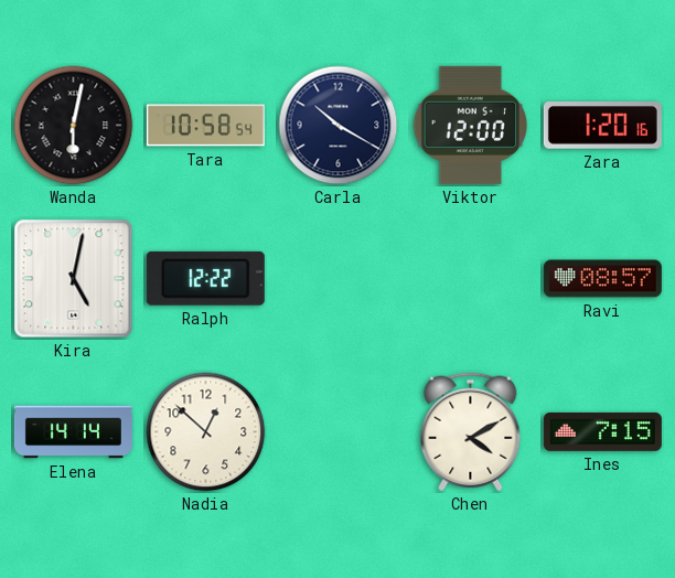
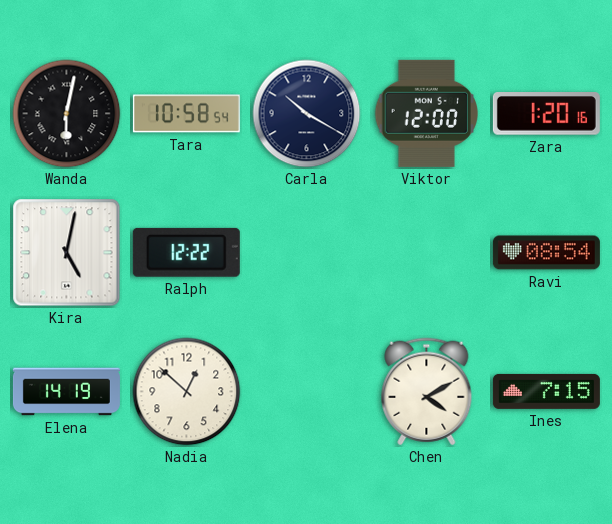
Ravi: 08:57 -> 08:54
Elena: 14:14 -> 14:19
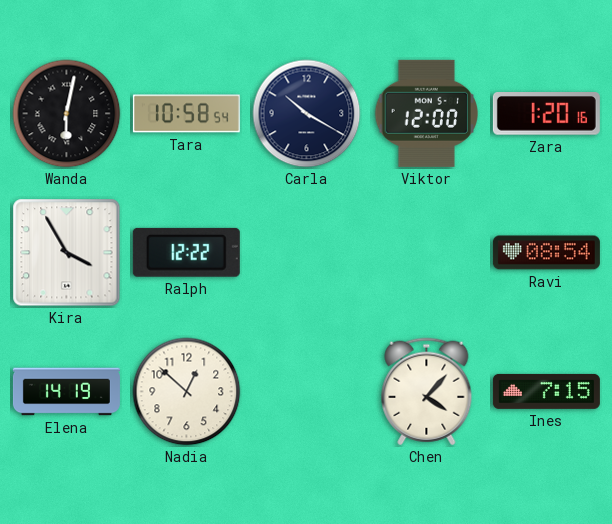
Kira: 5:02 -> 3:55
Chen: 4:10 -> 4:07
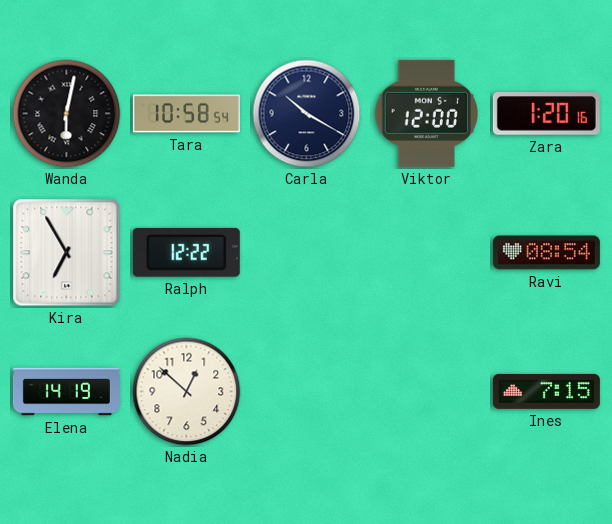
Kira: 3:55 -> 6:55
Chen: 4:07 -> none
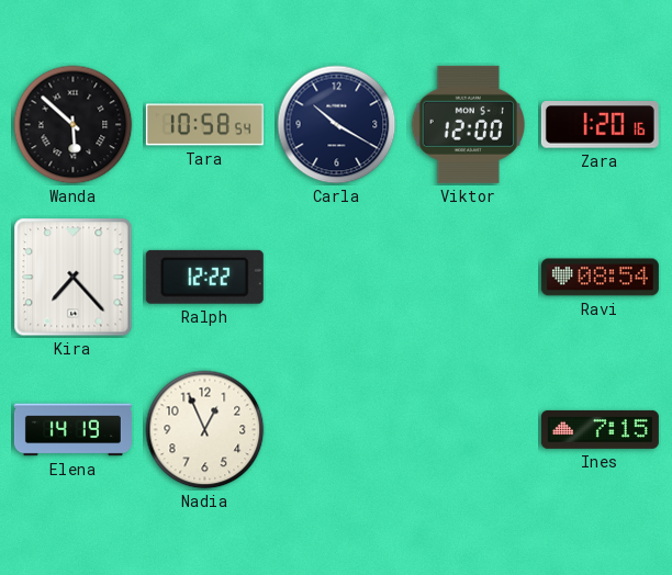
Wanda: 6:02 -> 5:52
Kira: 6:55 -> 7:23
Nadia: 12:52 -> 12:56
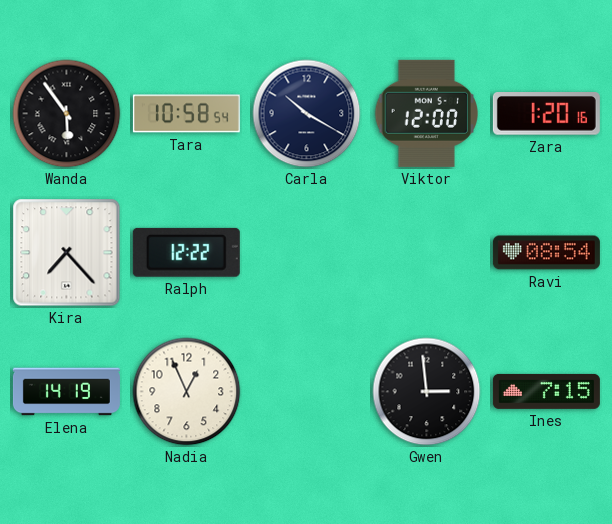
Wanda: 5:52 -> 5:54
Gwen: none -> 2:59
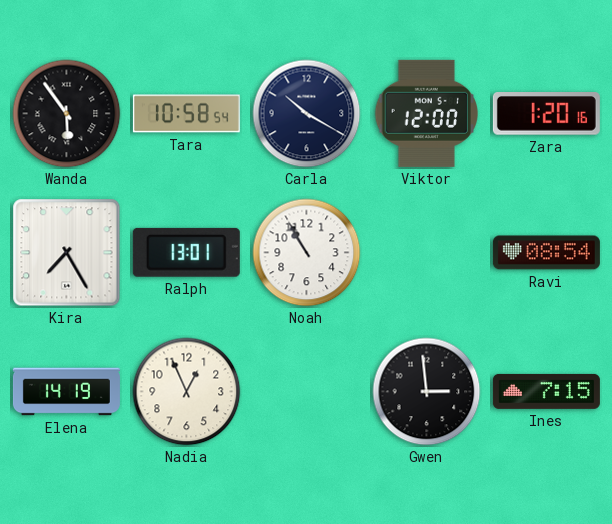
Kira: 7:23 -> 7:25
Ralph: 12:22 -> 13:01
Noah: none -> 10:55
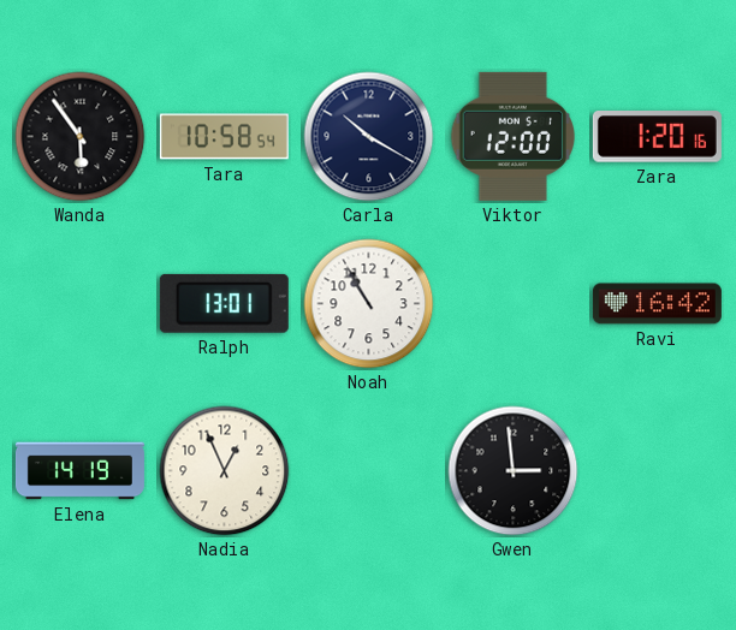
Kira: 7:25 -> none
Ravi: 08:54 -> 16:42
Ines: 7:15 -> none
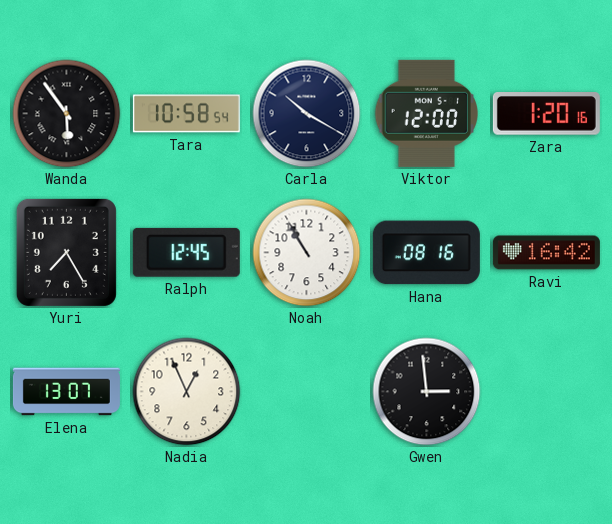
Yuri: none -> 7:25
Ralph: 13:01 -> 12:45
Hana: none -> 08:16
Elena: 14:19 -> 13:07
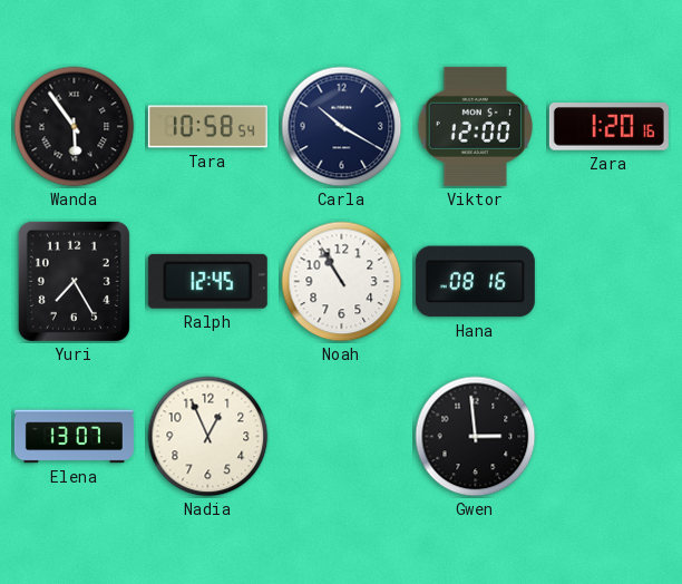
Ravi: 16:42 -> none
